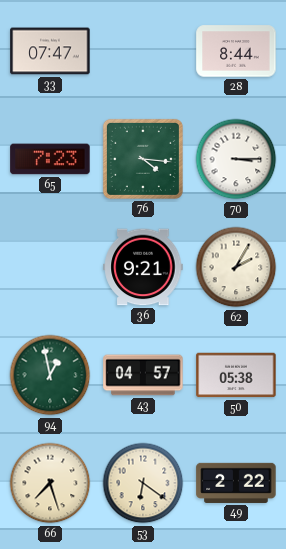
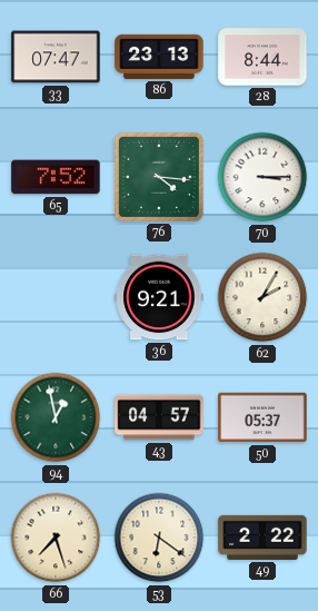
86: none -> 23:13
65: 7:23 -> 7:52
50: 05:38 -> 05:37
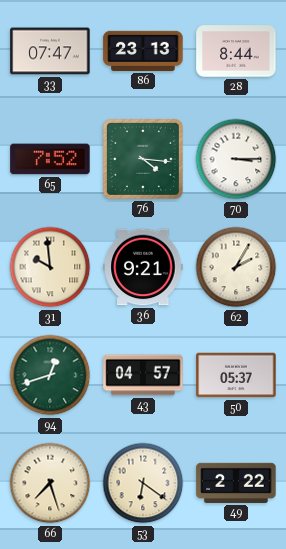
31: none -> 9:59
94: 12:58 -> 12:42
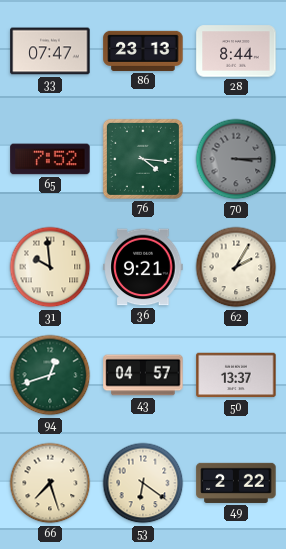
70 dial: white -> grey
50: 05:37 -> 13:37
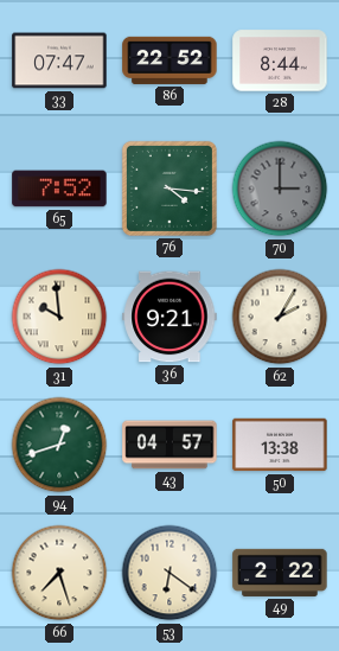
86: 23:13 -> 22:52
70: 3:15 -> 3:00
50: 13:37 -> 13:38
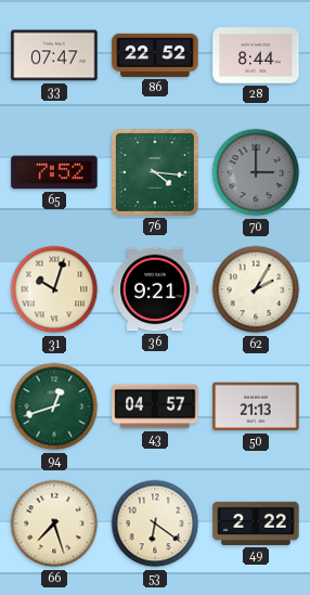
31: 9:59 -> 10:03
50: 13:38 -> 21:13
